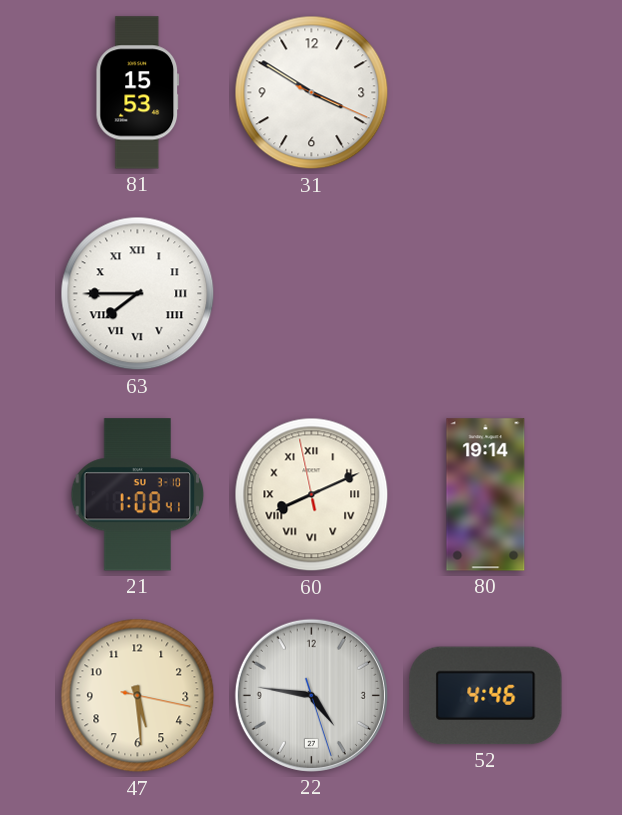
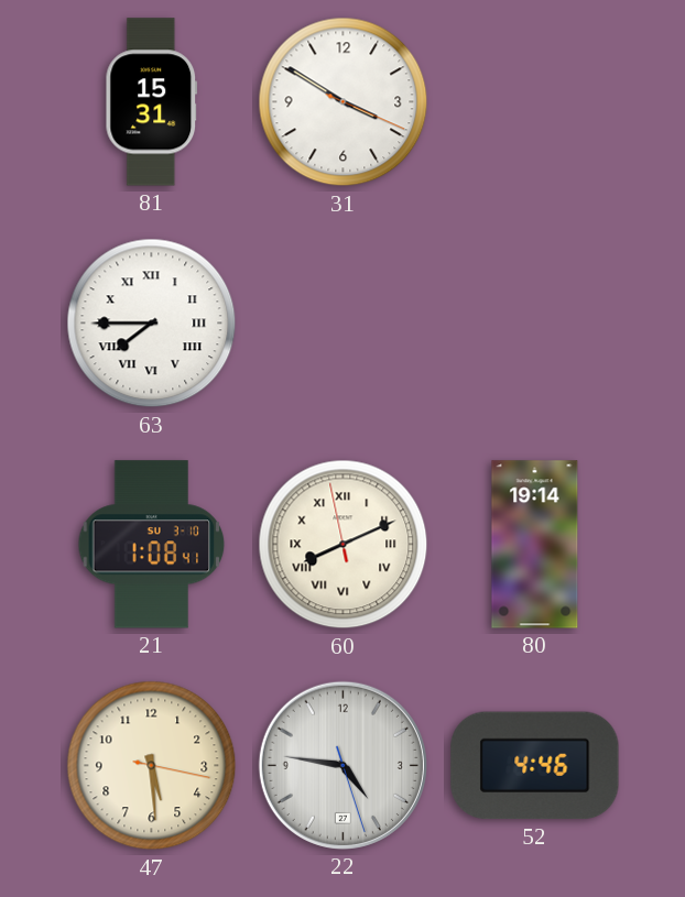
81: 15:53 -> 15:31
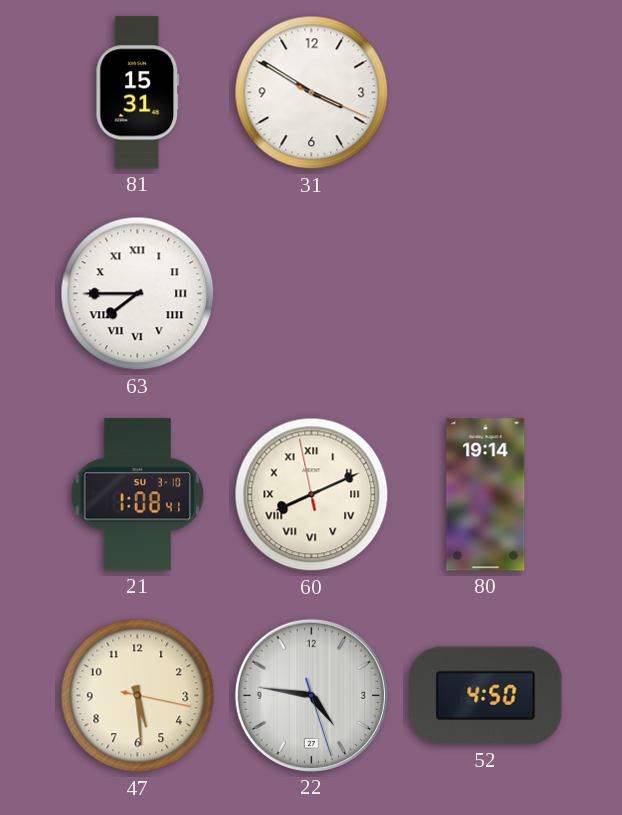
52: 4:46 -> 4:50
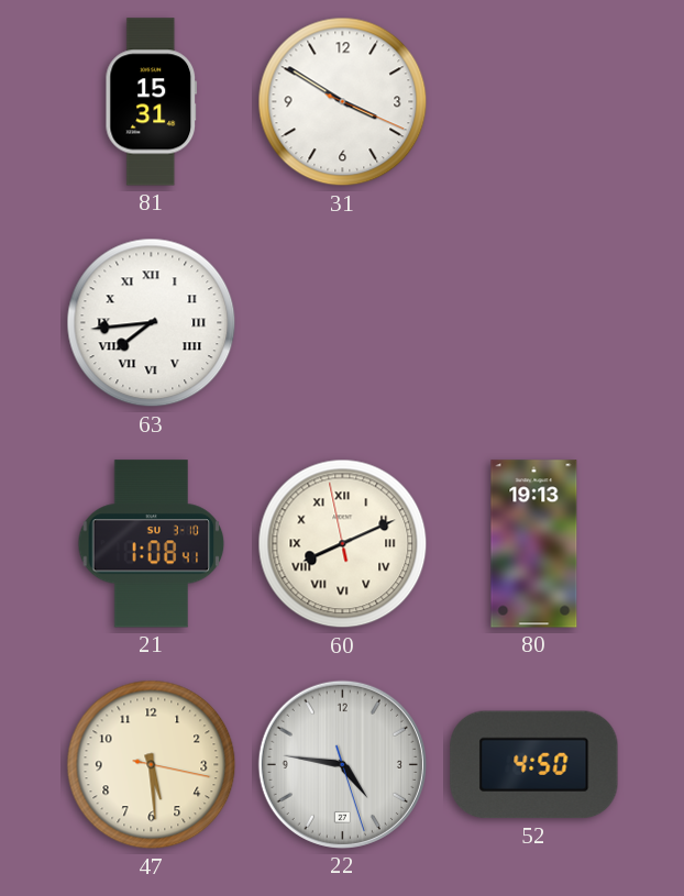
63: 7:45 -> 7:44
80: 19:14 -> 19:13
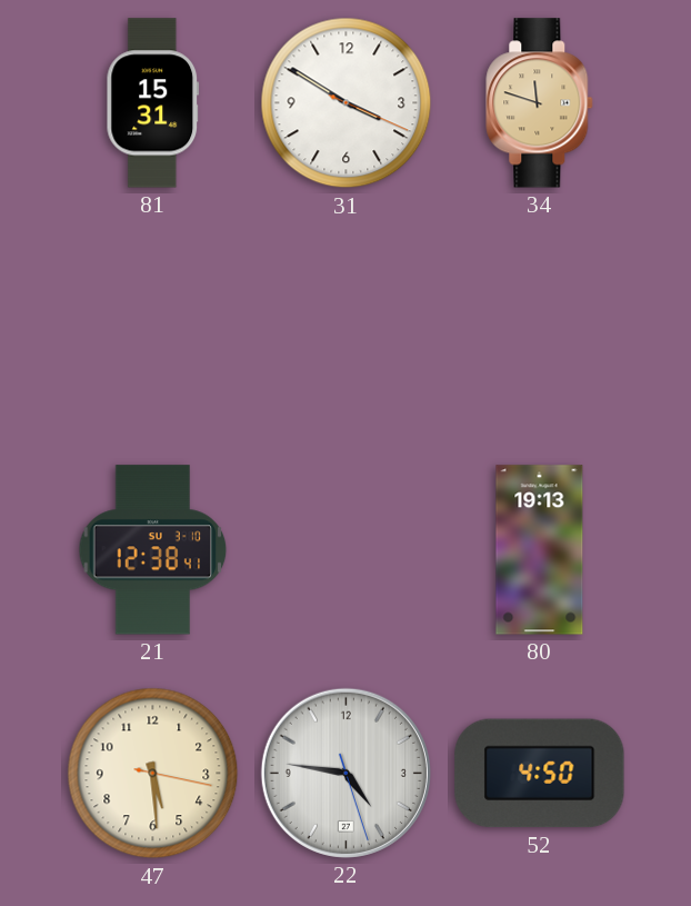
34: none -> 11:48
63: 7:44 -> none
21: 1:08 -> 12:38
60: 8:10 -> none
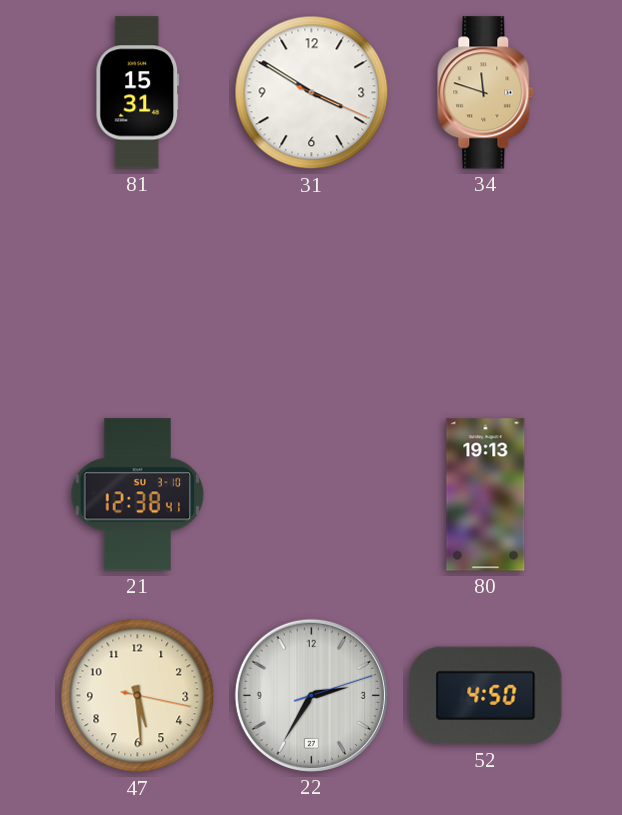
22: 4:46 -> 2:35
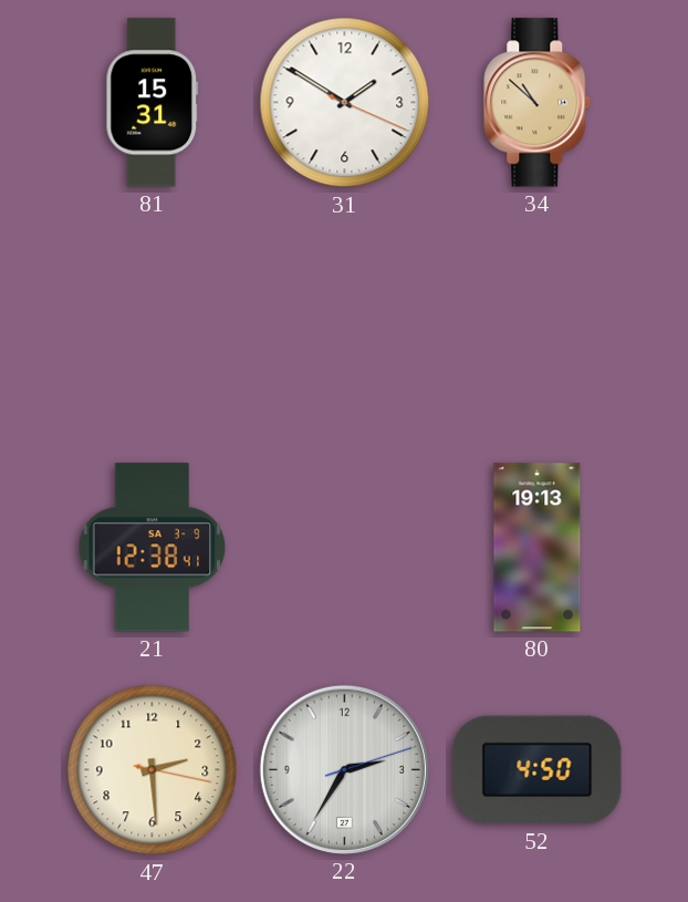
31: 3:50 -> 1:50
34: 11:48 -> 10:52
21 date: SU 3-10 -> SA 3-9
47: 5:29 -> 2:29
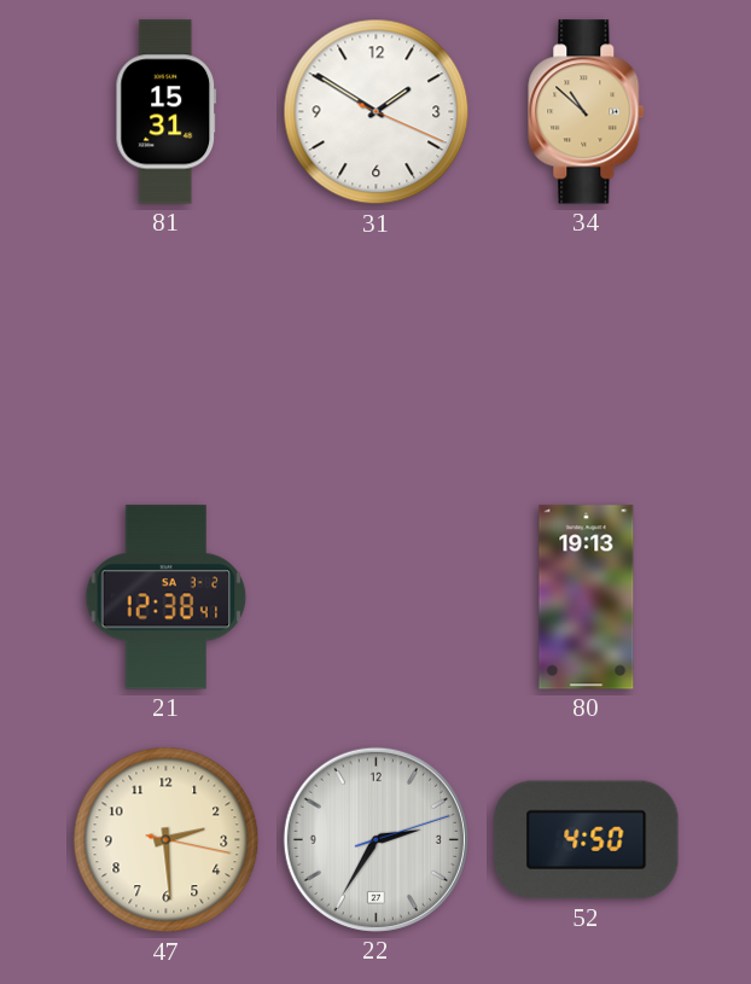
21 date: SA 3-9 -> SA 3-2
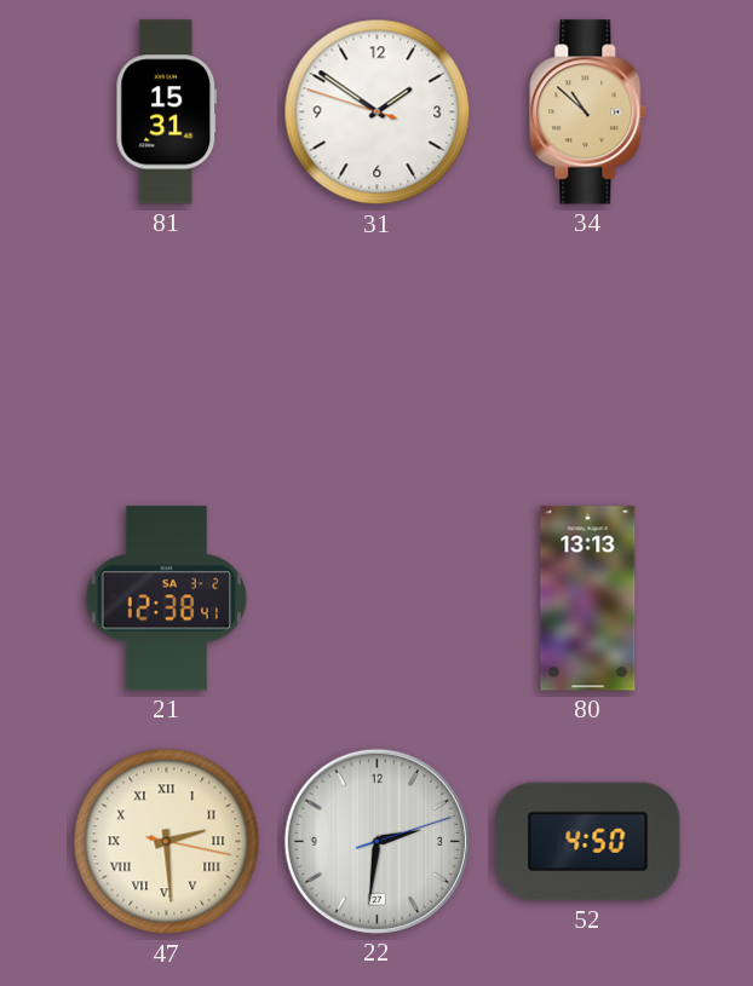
31: 1:50:19 -> 1:50:48
80: 19:13 -> 13:13
47 numerals: Arabic -> Roman
22: 2:35 -> 2:31
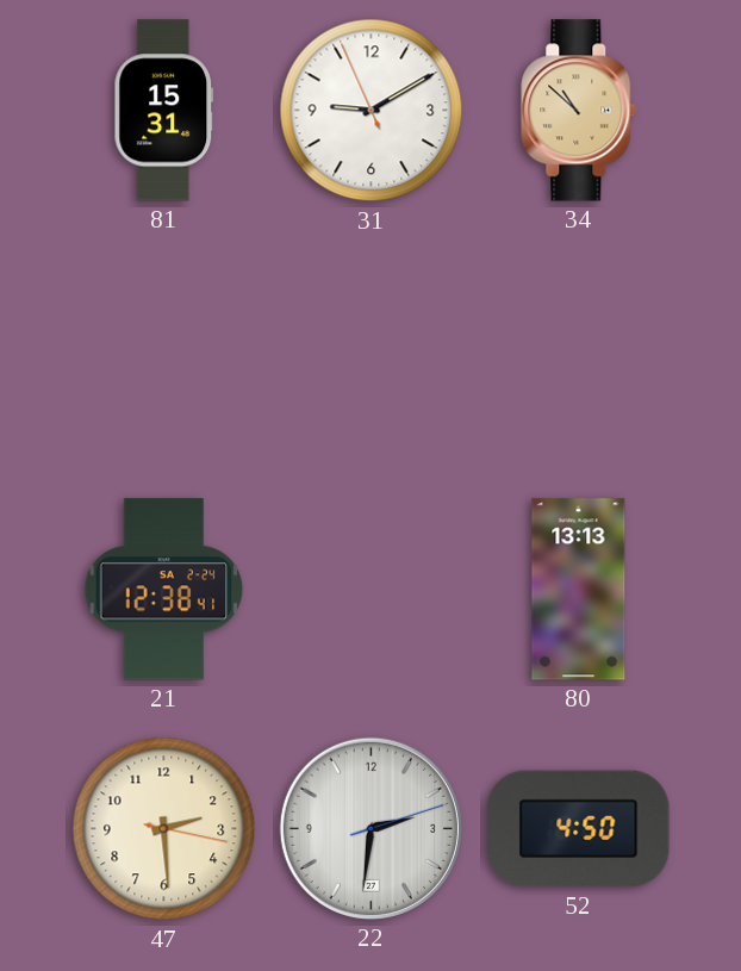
31: 1:50 -> 9:09
21 date: SA 3-2 -> SA 2-24
47 numerals: Roman -> Arabic
